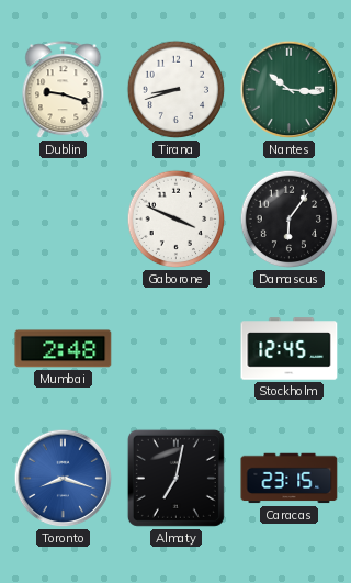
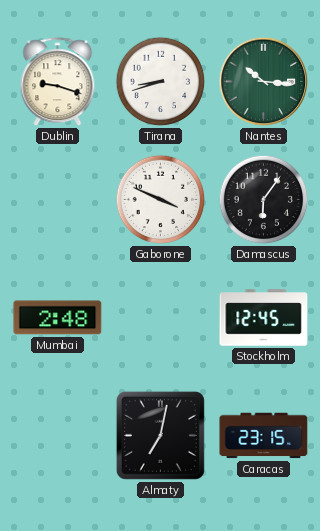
Toronto: 8:18 -> none
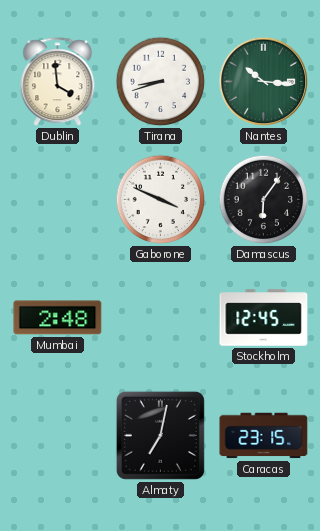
Dublin: 9:18 -> 3:59
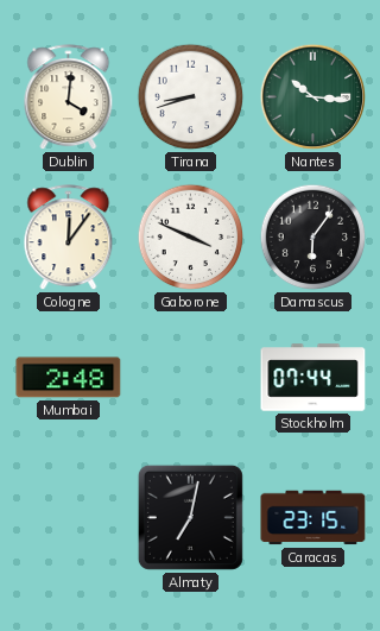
Dublin: 3:59 -> 4:01
Cologne: none -> 12:06
Stockholm: 12:45 -> 07:44
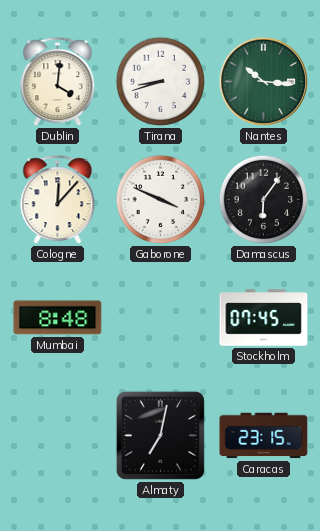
Cologne: 12:06 -> 12:07
Mumbai: 2:48 -> 8:48
Stockholm: 07:44 -> 07:45
